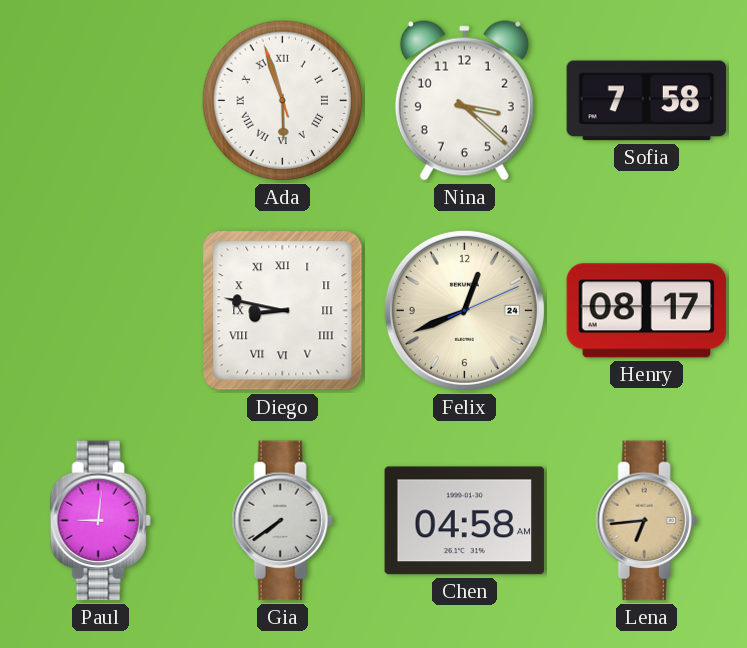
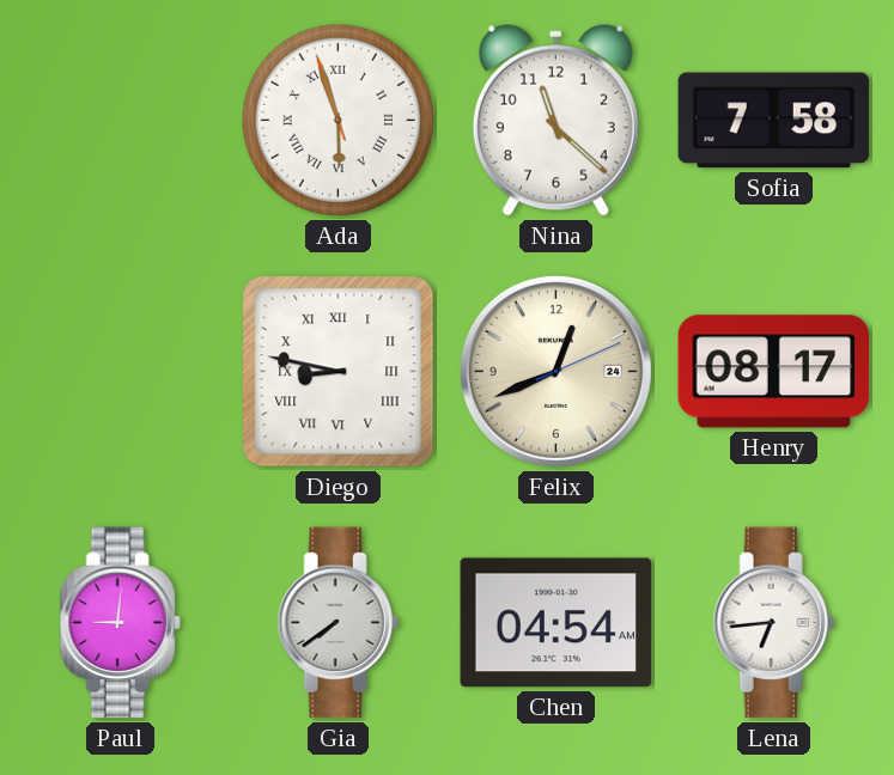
Nina: 3:22 -> 11:22
Chen: 04:58 -> 04:54
Lena dial: champagne -> white
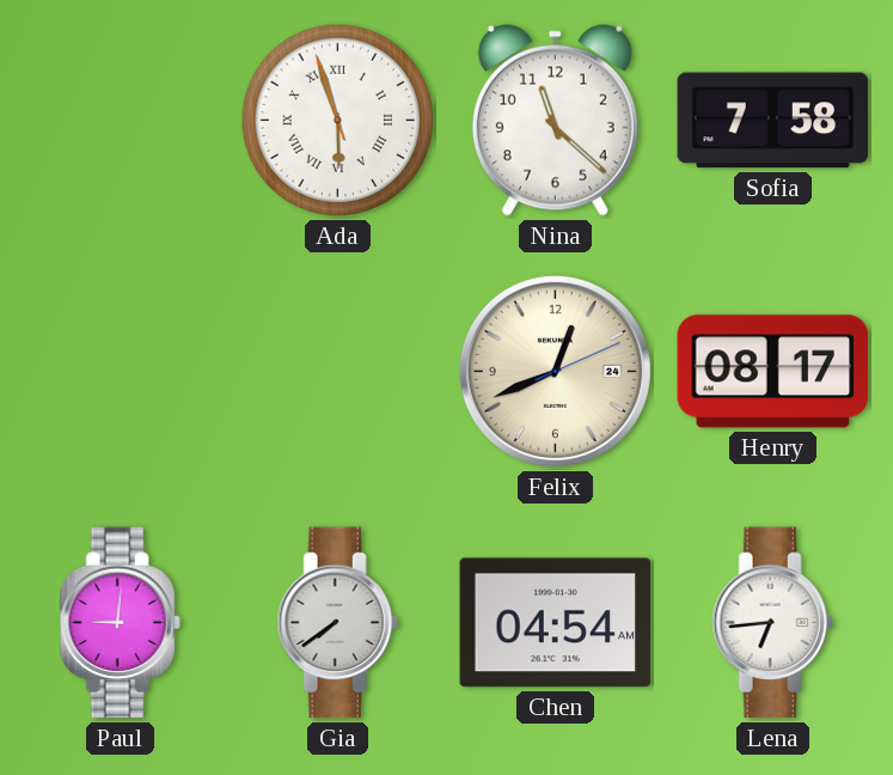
Diego: 8:47 -> none
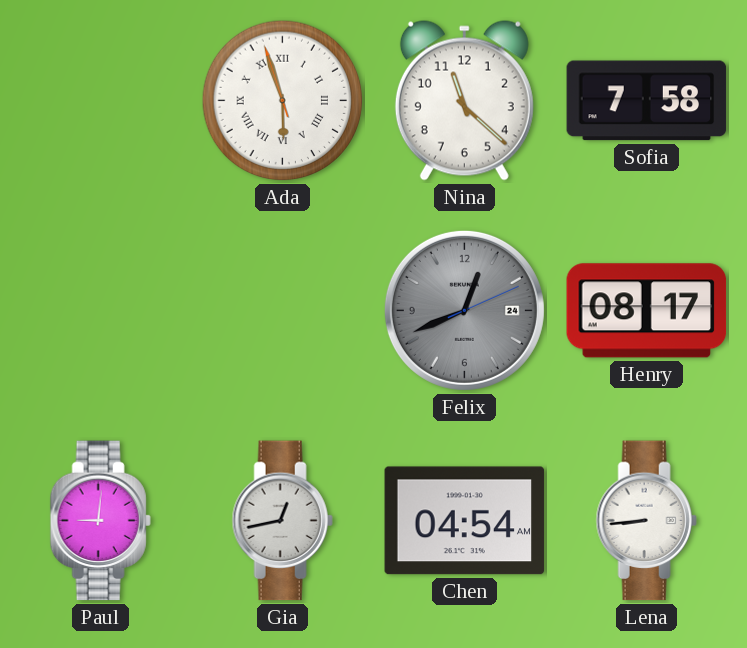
Felix dial: cream -> grey
Gia: 7:39 -> 12:43
Lena: 6:44 -> 8:44
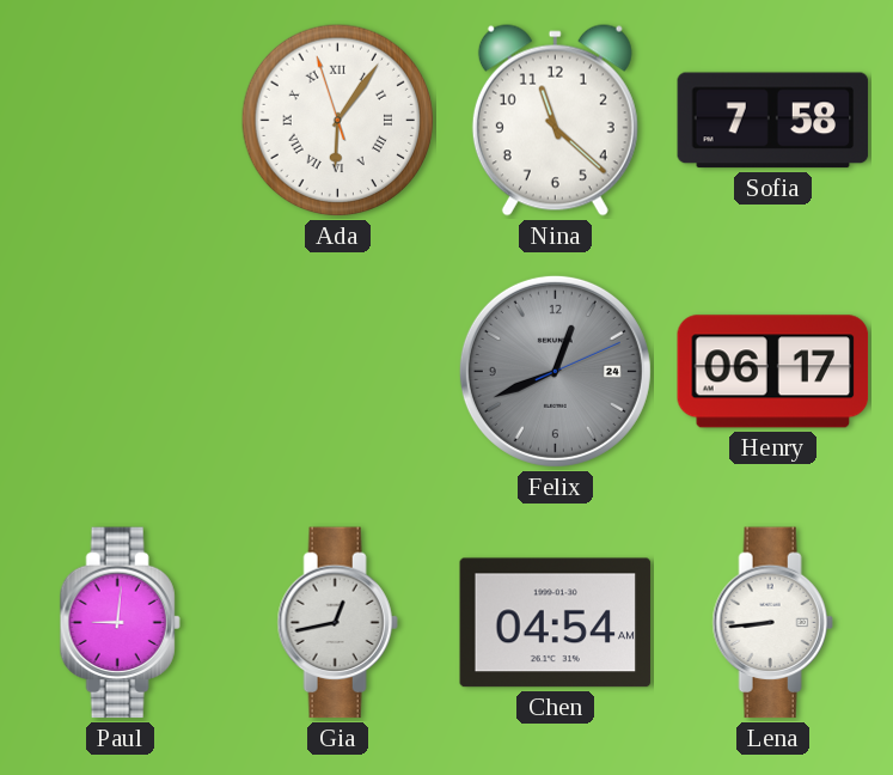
Ada: 5:56 -> 6:05
Henry: 08:17 -> 06:17
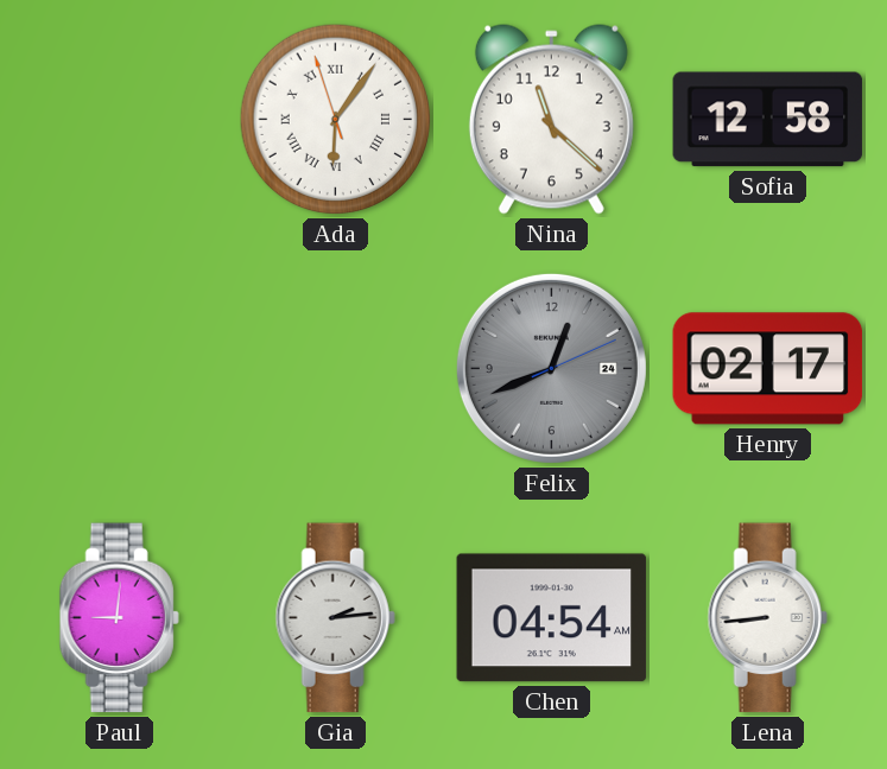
Sofia: 7:58 -> 12:58
Henry: 06:17 -> 02:17
Gia: 12:43 -> 2:14
